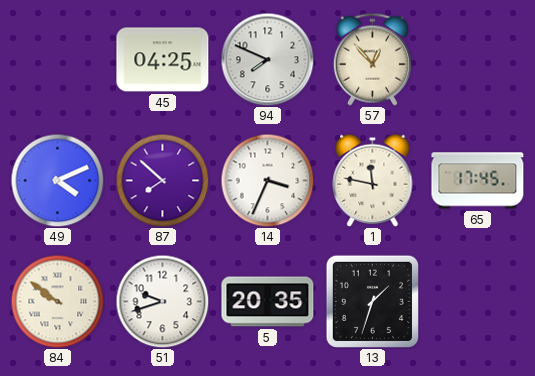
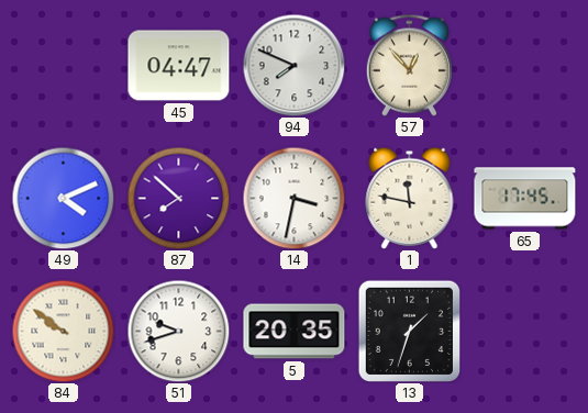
45: 04:25 -> 04:47
14: 3:34 -> 3:32
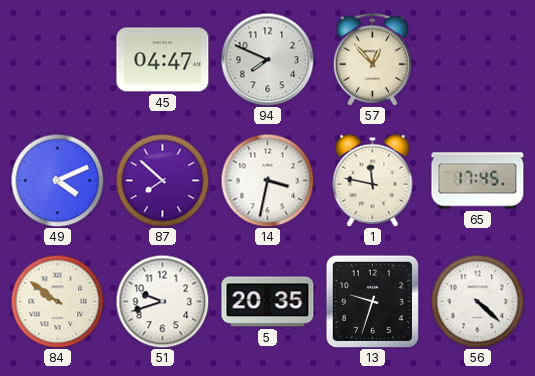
13: 1:33 -> 9:33
56: none -> 4:22
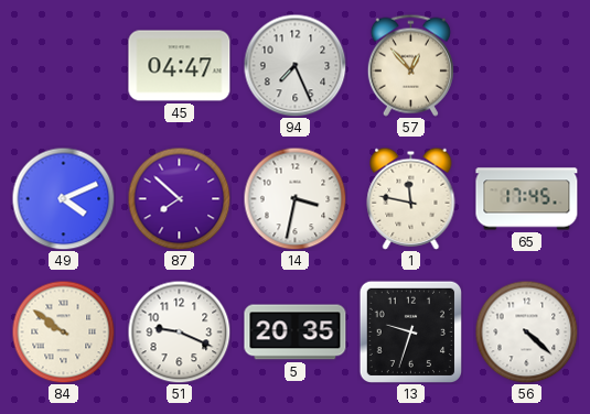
94: 7:49 -> 7:26
51: 9:42 -> 9:19
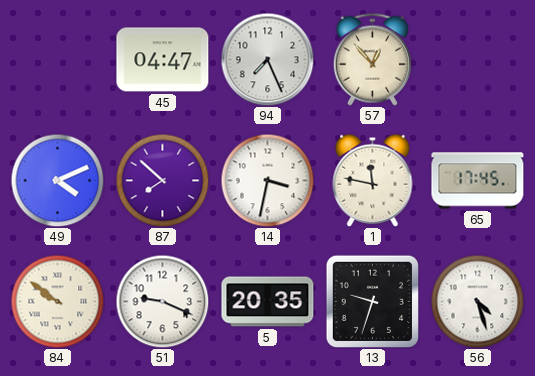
56: 4:22 -> 4:27
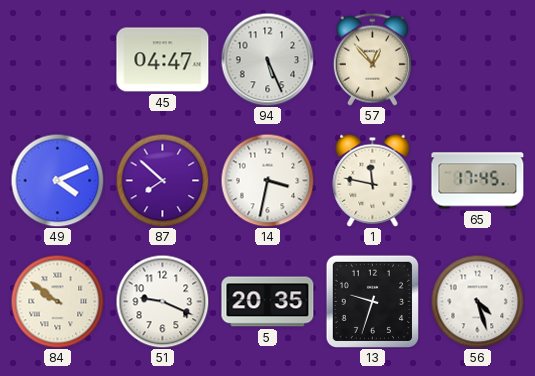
94: 7:26 -> 5:26
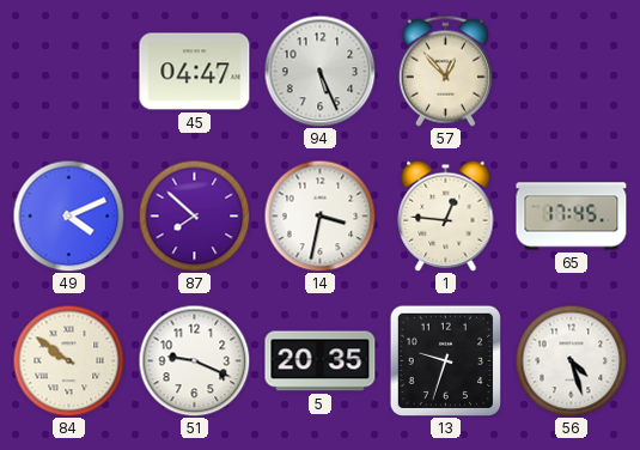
1: 11:47 -> 12:46
